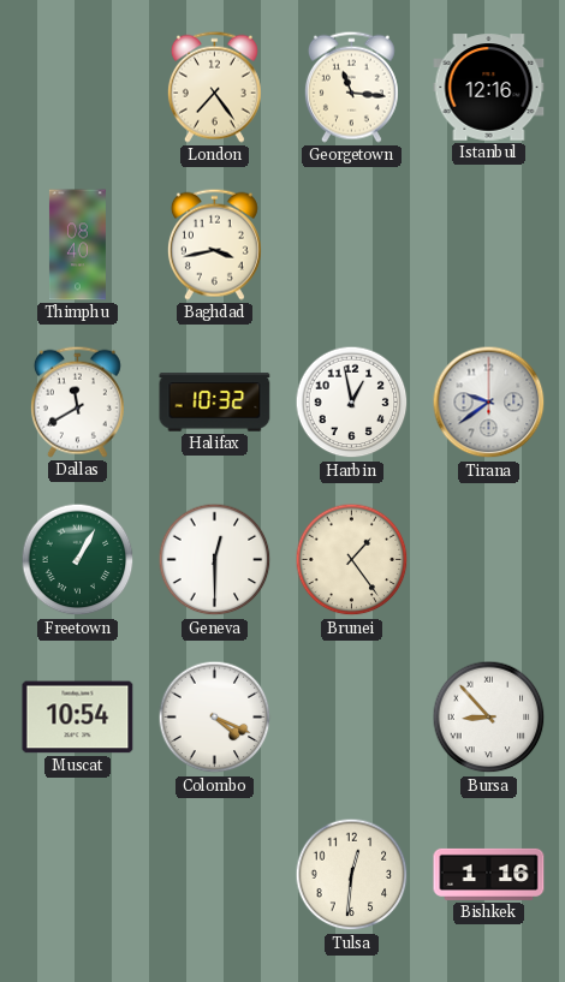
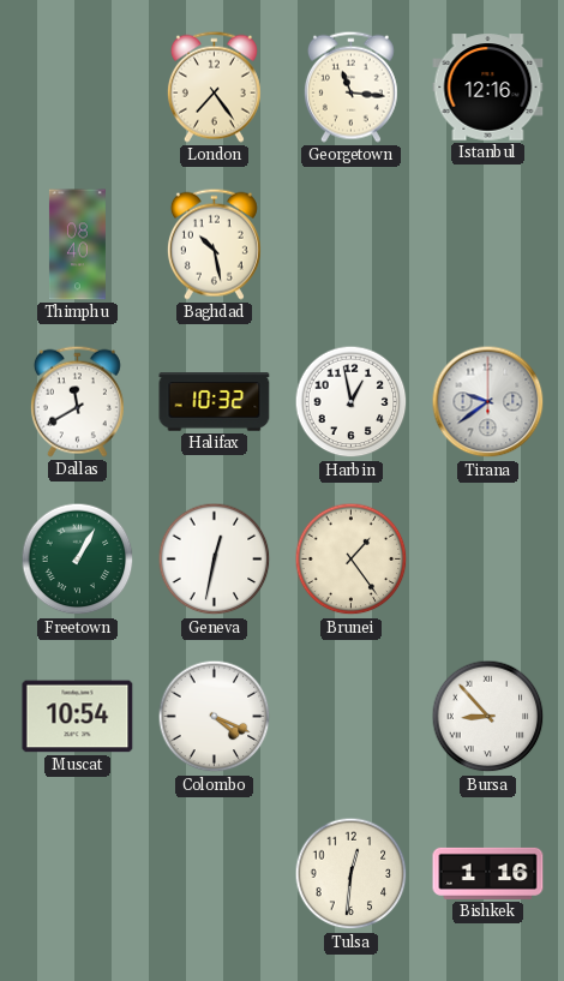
Baghdad: 3:43 -> 10:28
Geneva: 12:30 -> 12:32
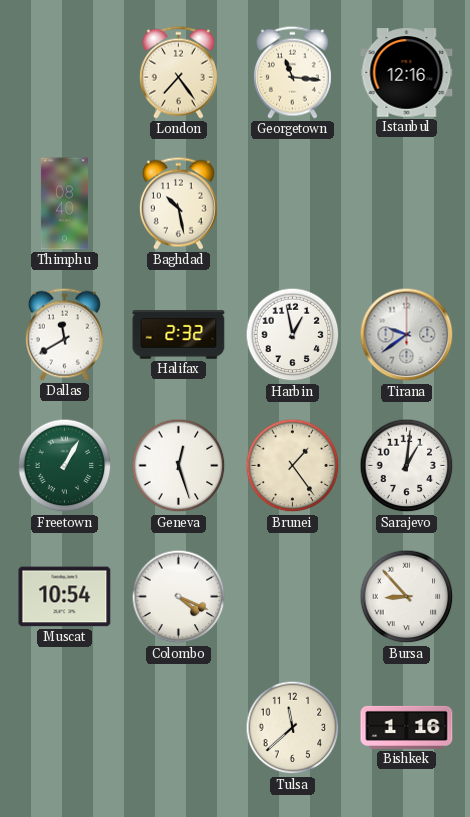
Halifax: 10:32 -> 2:32
Geneva: 12:32 -> 12:27
Sarajevo: none -> 1:01
Tulsa: 12:31 -> 11:38
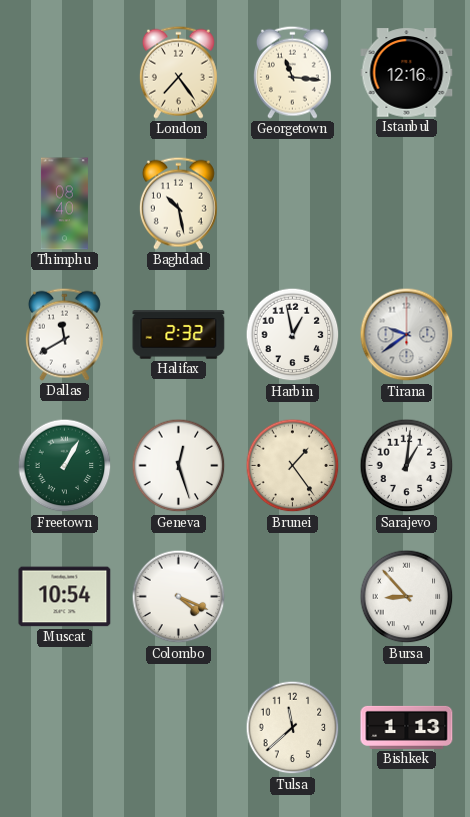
Bishkek: 1:16 -> 1:13
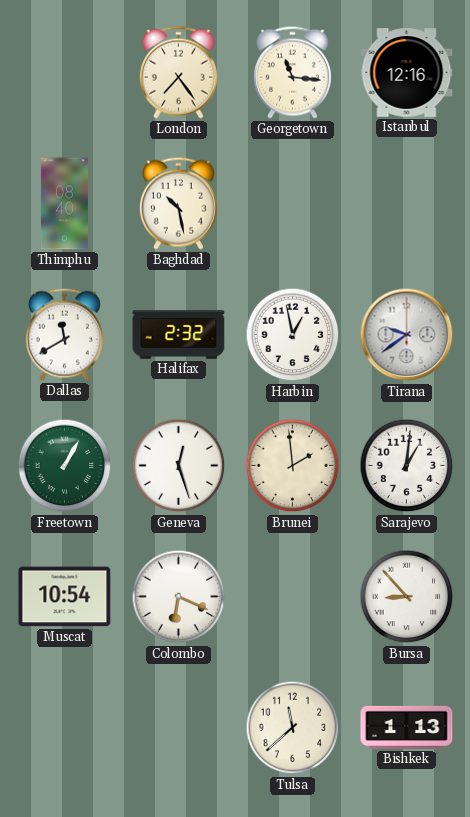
Brunei: 1:24 -> 1:59
Colombo: 4:19 -> 6:19
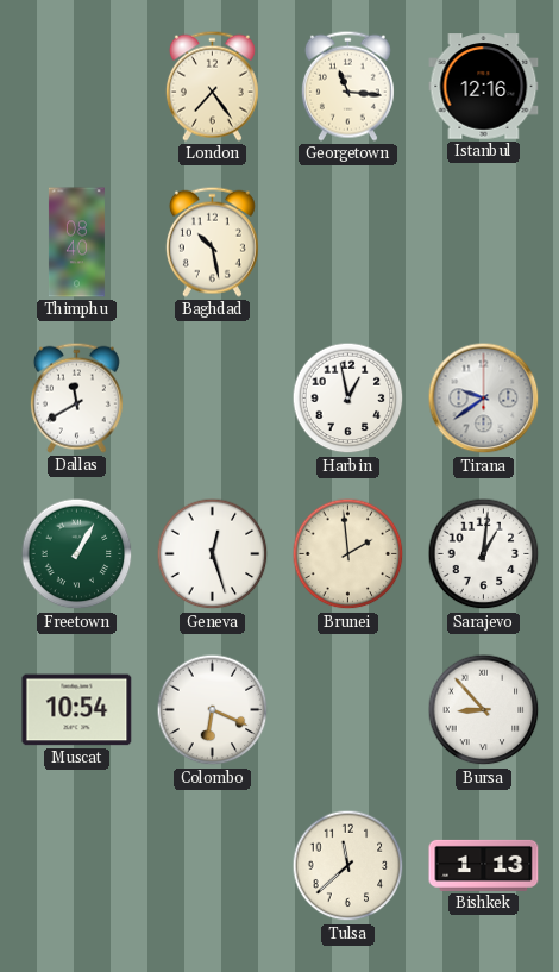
Halifax: 2:32 -> none
